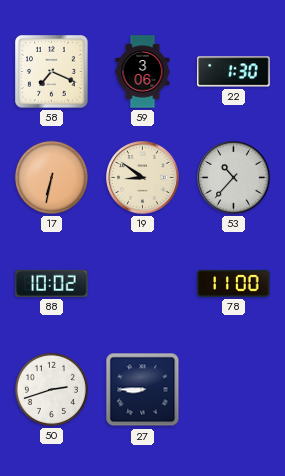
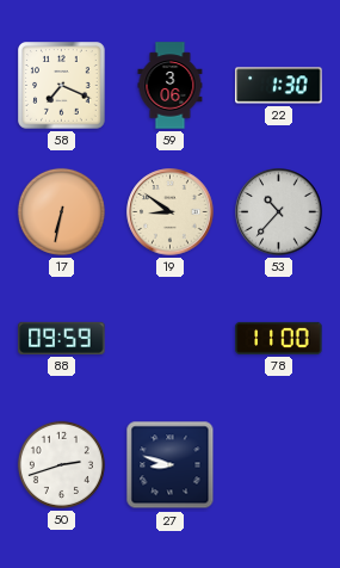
88: 10:02 -> 09:59
27: 8:45 -> 8:48
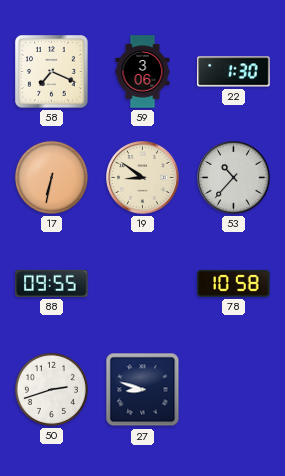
88: 09:59 -> 09:55
78: 11:00 -> 10:58
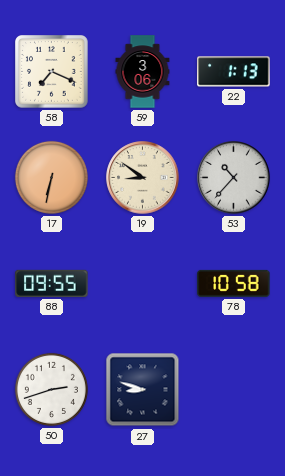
22: 1:30 -> 1:13
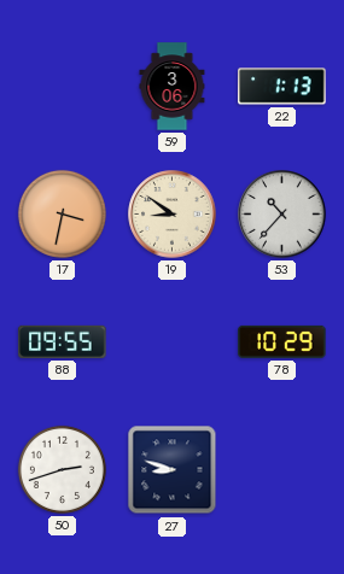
58: 7:19 -> none
17: 6:32 -> 3:32
78: 10:58 -> 10:29
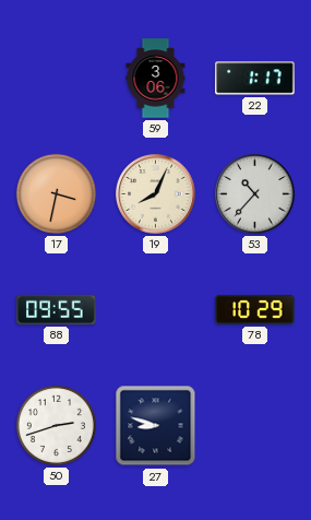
22: 1:13 -> 1:17
19: 8:51 -> 8:04
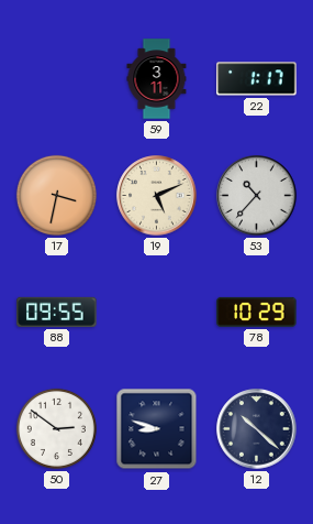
59: 3:06 -> 3:11
19: 8:04 -> 5:11
50: 2:42 -> 2:51
12: none -> 10:22
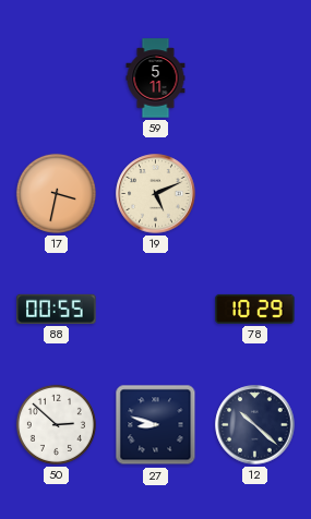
59: 3:11 -> 5:11
22: 1:17 -> none
53: 10:37 -> none
88: 09:55 -> 00:55
50: 2:51 -> 2:52
